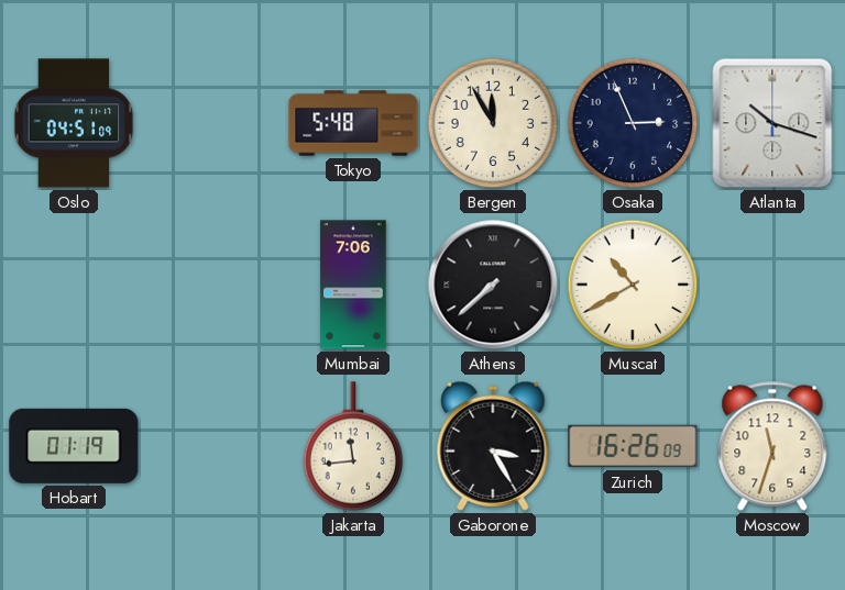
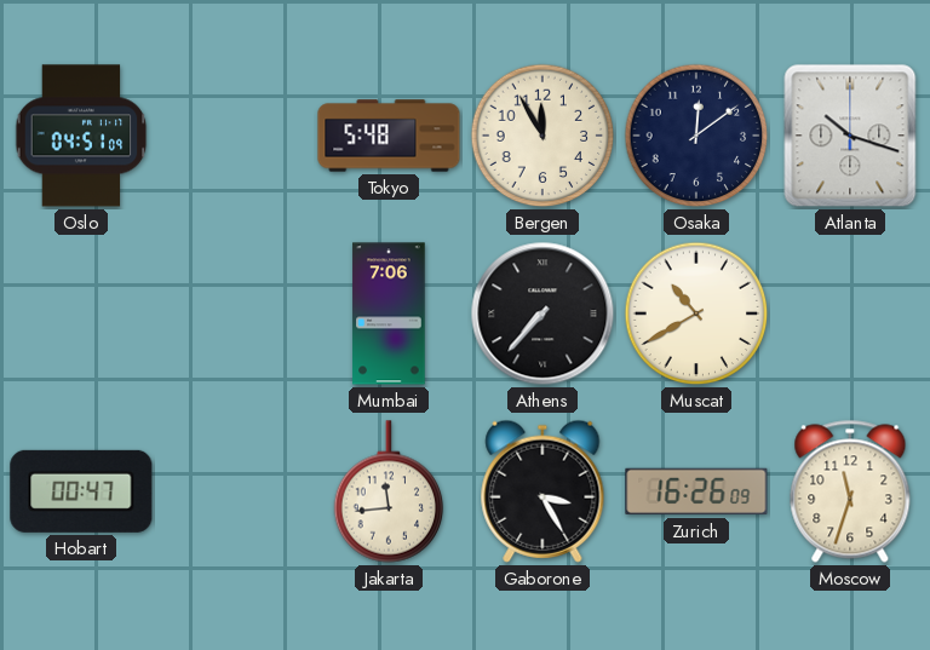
Osaka: 2:56 -> 12:09
Athens: 7:38 -> 7:37
Hobart: 01:19 -> 00:47
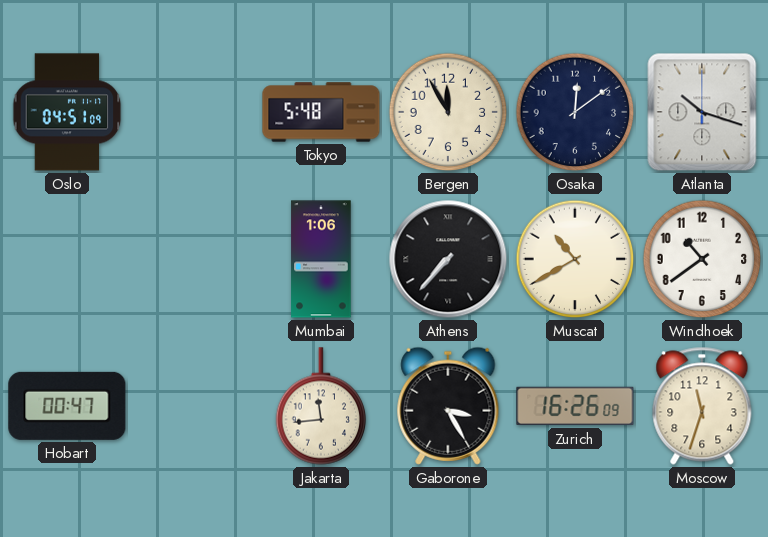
Mumbai: 7:06 -> 1:06
Windhoek: none -> 10:39
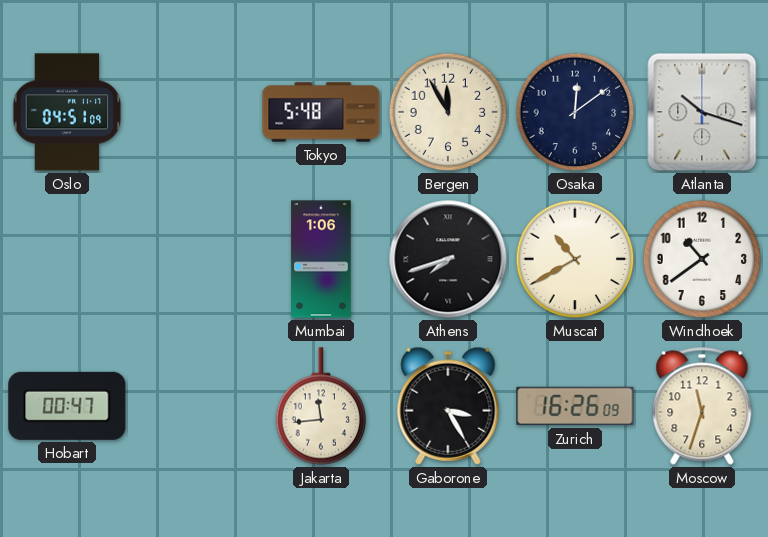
Athens: 7:37 -> 7:42
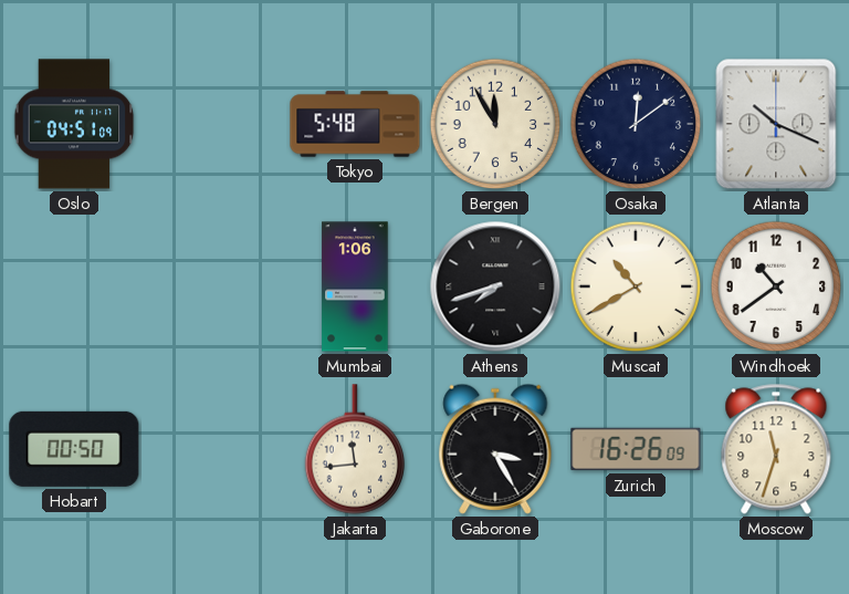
Atlanta: 10:18 -> 10:19
Hobart: 00:47 -> 00:50
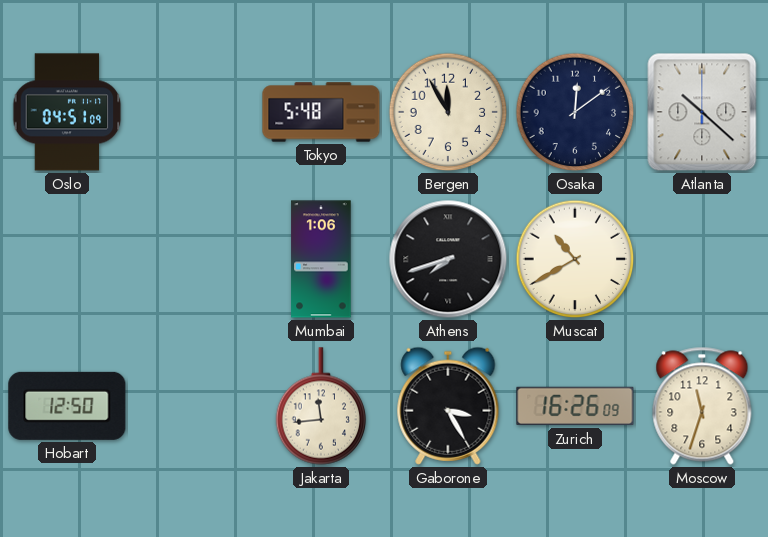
Atlanta: 10:19 -> 10:22
Windhoek: 10:39 -> none
Hobart: 00:50 -> 12:50
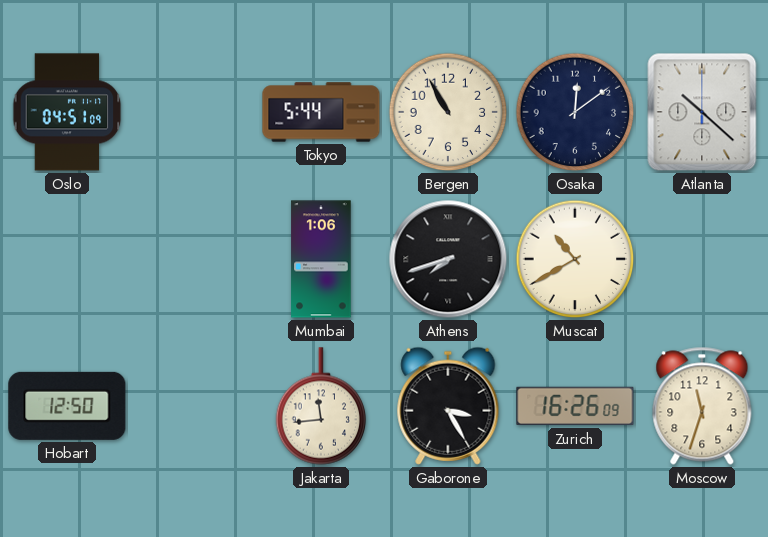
Tokyo: 5:48 -> 5:44
Bergen: 11:55 -> 10:55
